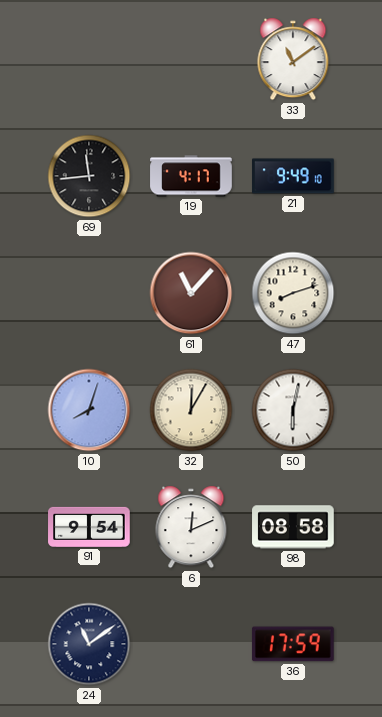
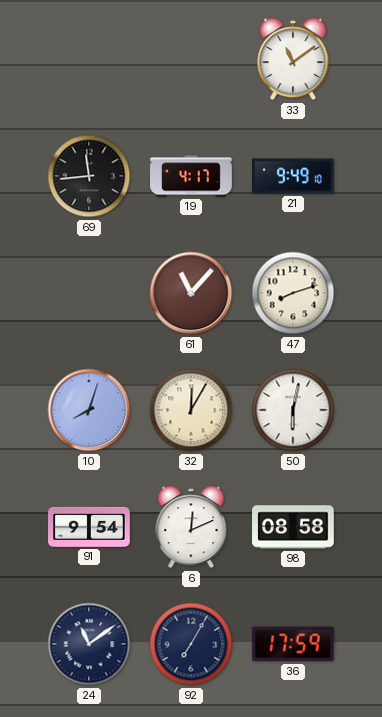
92: none -> 7:05
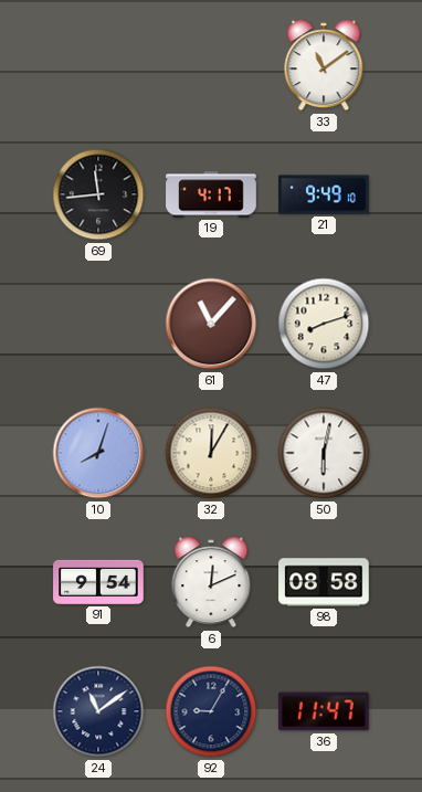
92: 7:05 -> 9:05
36: 17:59 -> 11:47
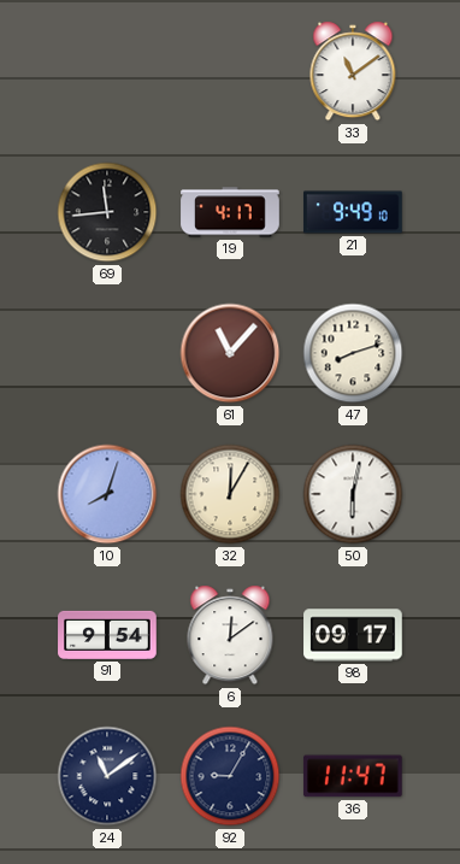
6: 12:11 -> 12:09
98: 08:58 -> 09:17
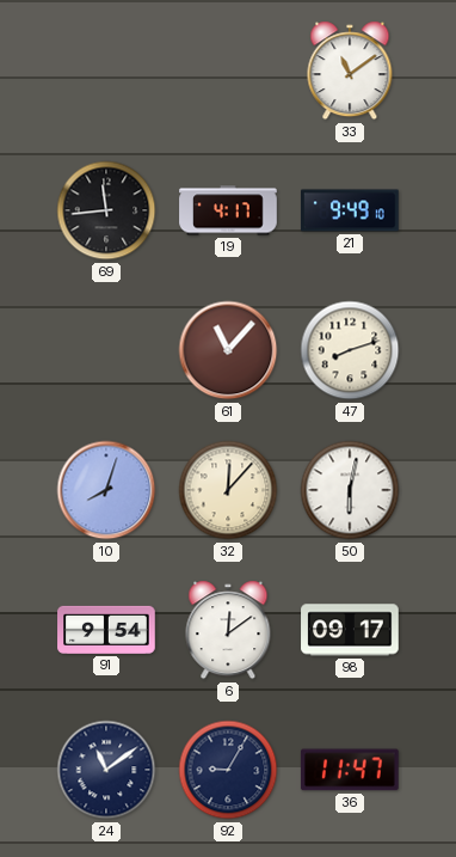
32: 12:05 -> 12:07
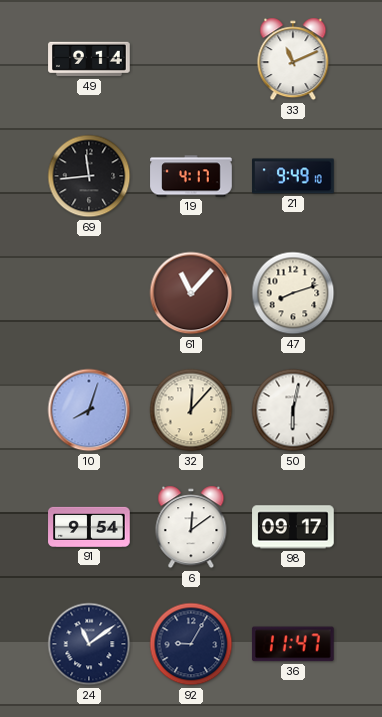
49: none -> 9:14
33: 11:09 -> 11:11
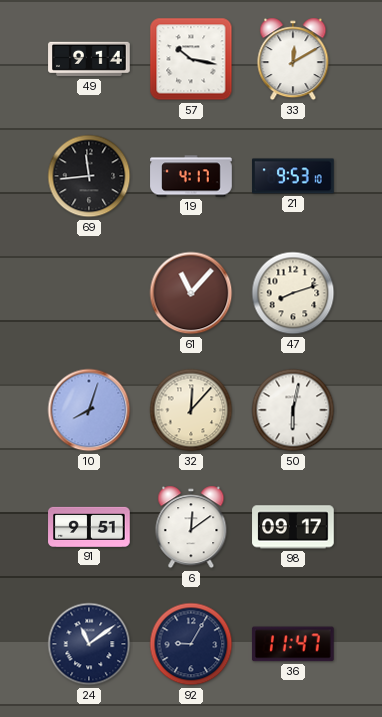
57: none -> 10:17
33: 11:11 -> 12:10
21: 9:49 -> 9:53
91: 9:54 -> 9:51
